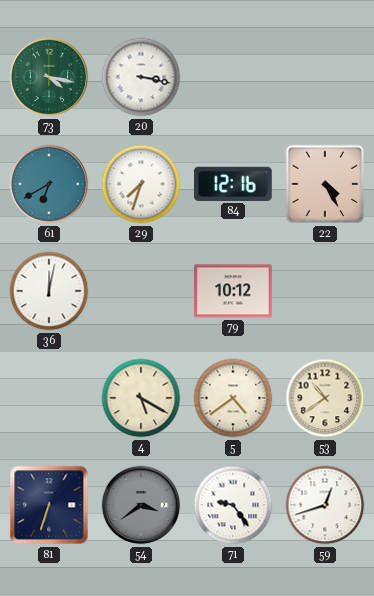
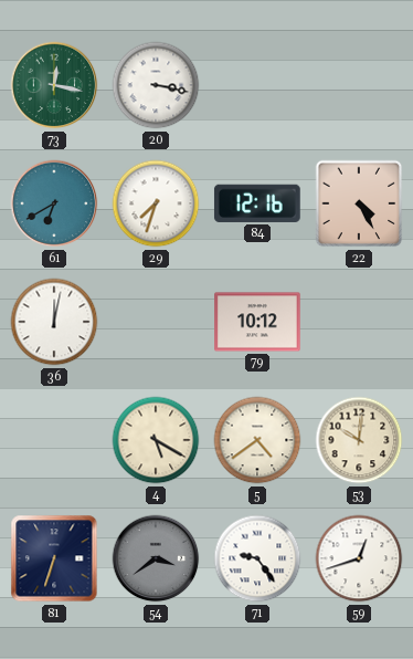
73: 4:17 -> 12:17
53: 10:39 -> 10:01
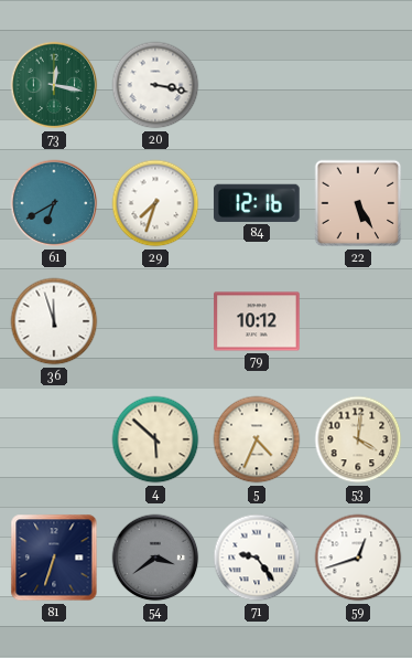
22: 4:25 -> 5:25
36: 12:02 -> 11:57
4: 5:20 -> 5:52
5: 4:39 -> 4:34
53: 10:01 -> 4:01
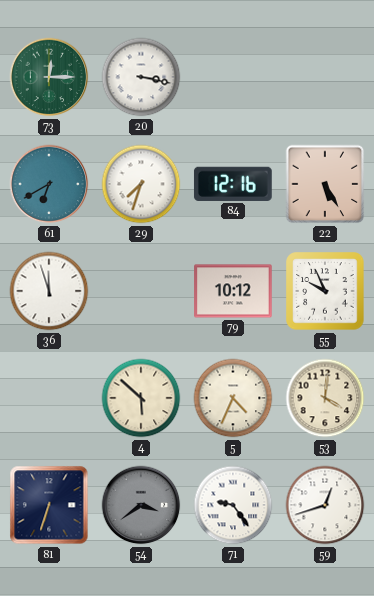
73: 12:17 -> 12:15
55: none -> 9:56
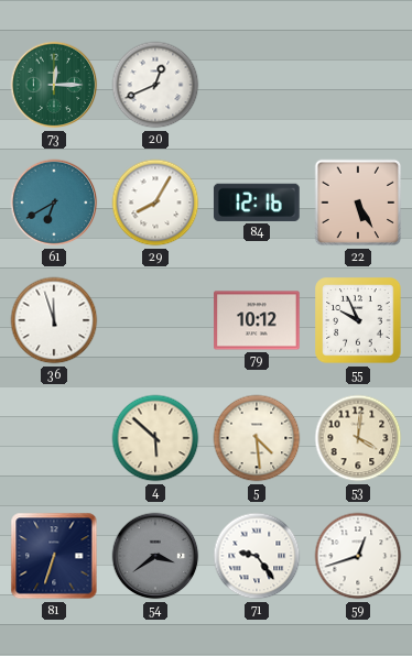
20: 3:17 -> 12:41
29: 7:33 -> 8:05
5: 4:34 -> 4:29
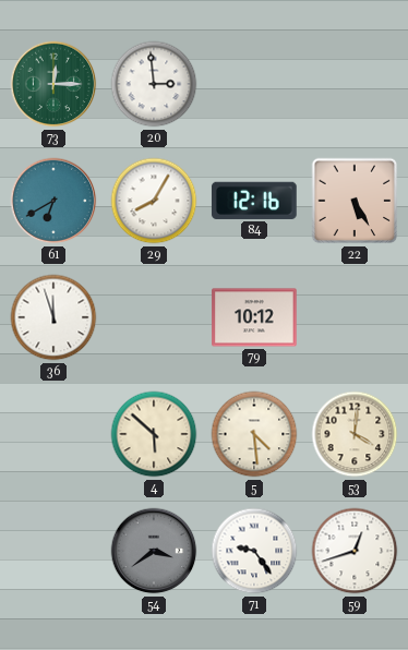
20: 12:41 -> 2:59
55: 9:56 -> none
81: 6:33 -> none
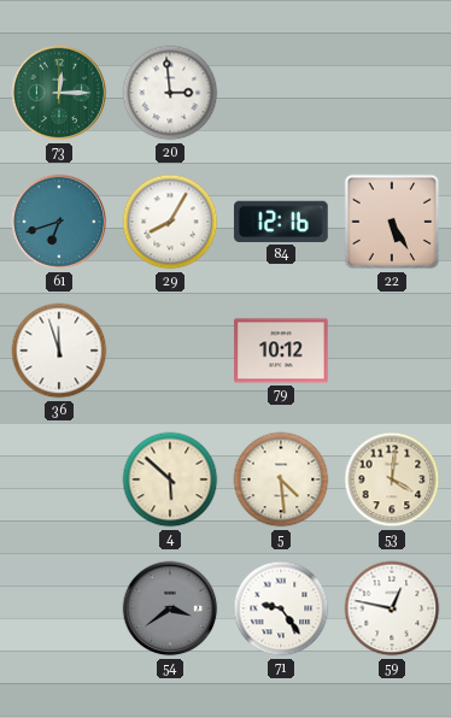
61: 6:40 -> 6:42
59: 12:42 -> 12:47
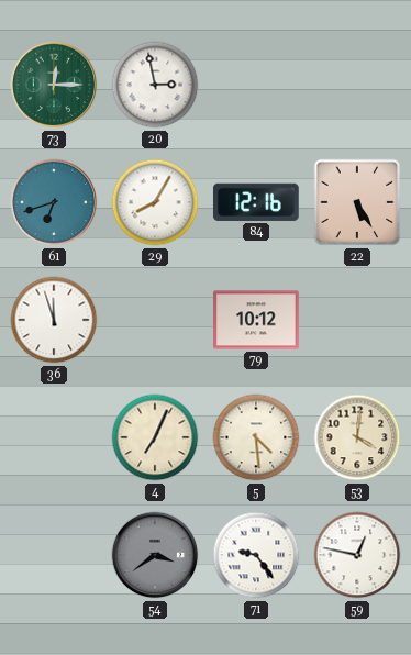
20: 2:59 -> 2:58
4: 5:52 -> 7:04
